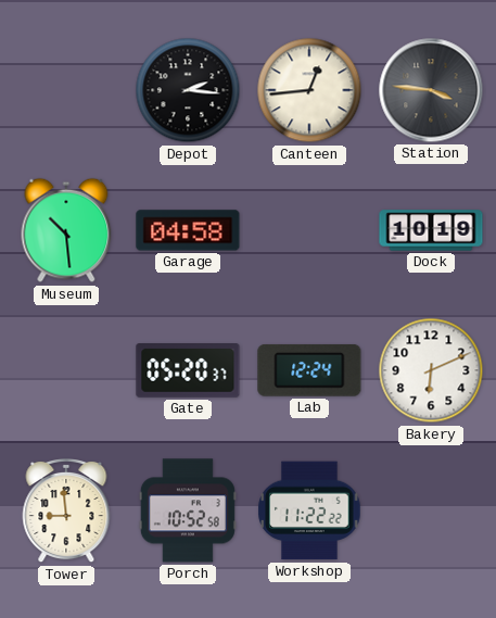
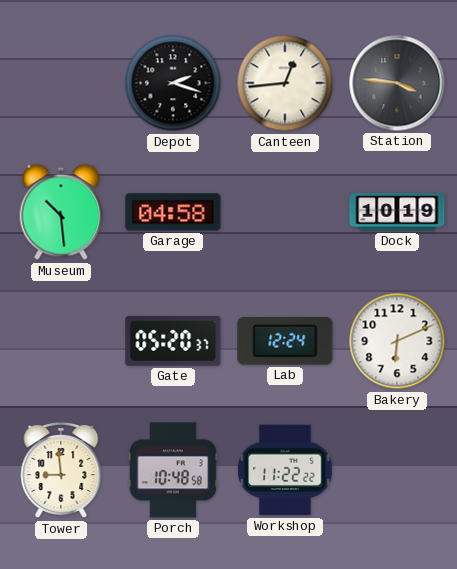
Depot: 2:16 -> 2:18
Porch: 10:52 -> 10:48
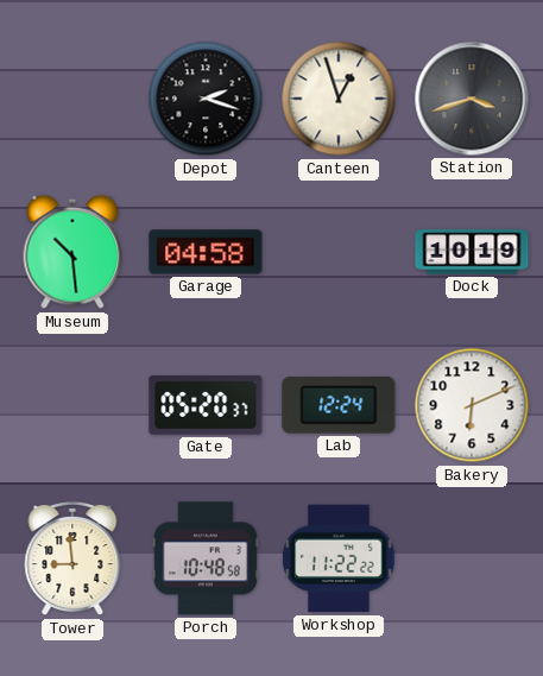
Canteen: 12:44 -> 12:57
Station: 3:46 -> 3:42
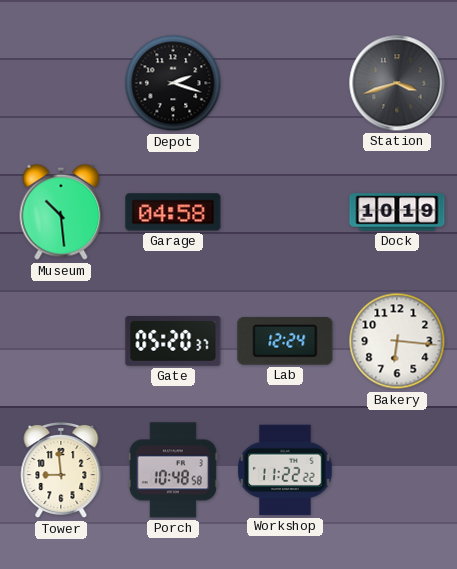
Canteen: 12:57 -> none
Bakery: 6:11 -> 6:16
